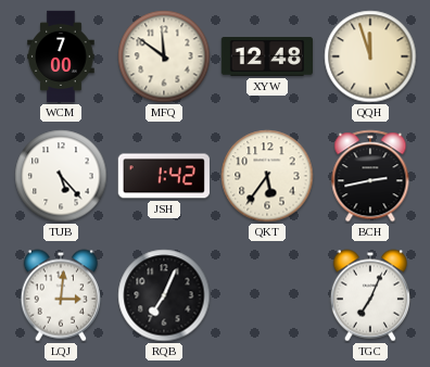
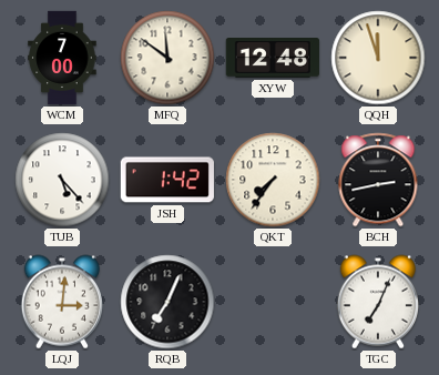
QKT: 5:36 -> 7:36
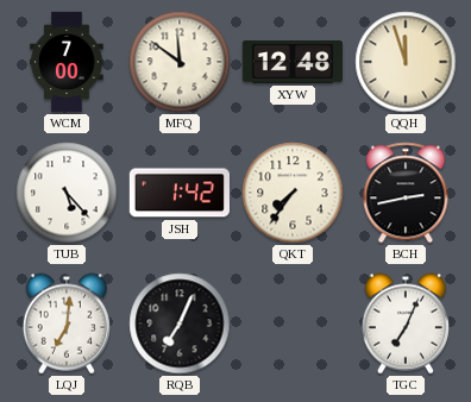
LQJ: 3:01 -> 7:01
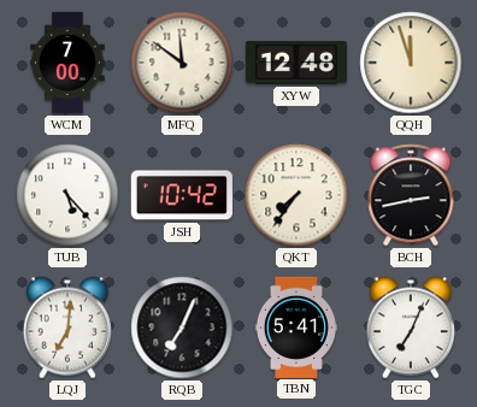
JSH: 1:42 -> 10:42
TBN: none -> 5:41
